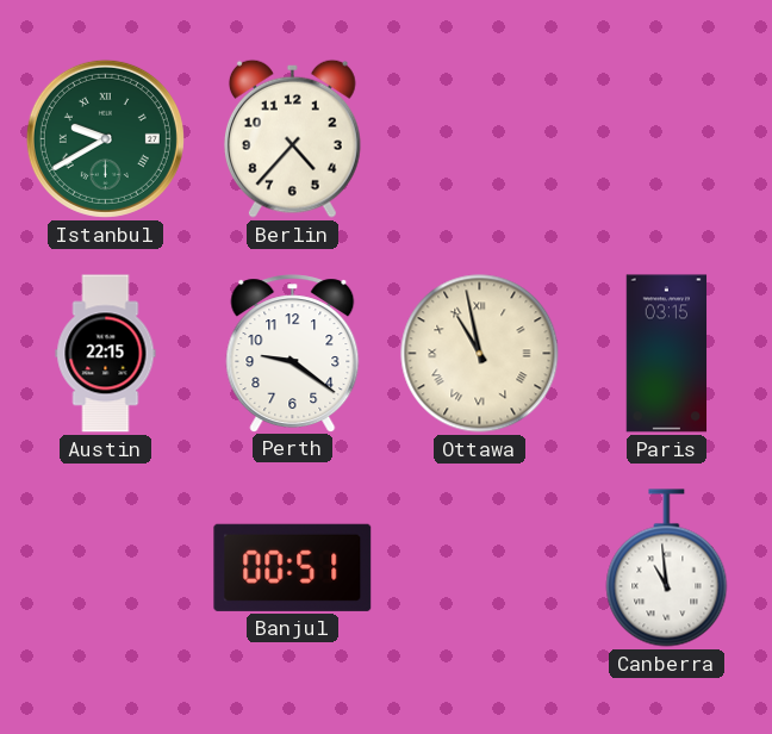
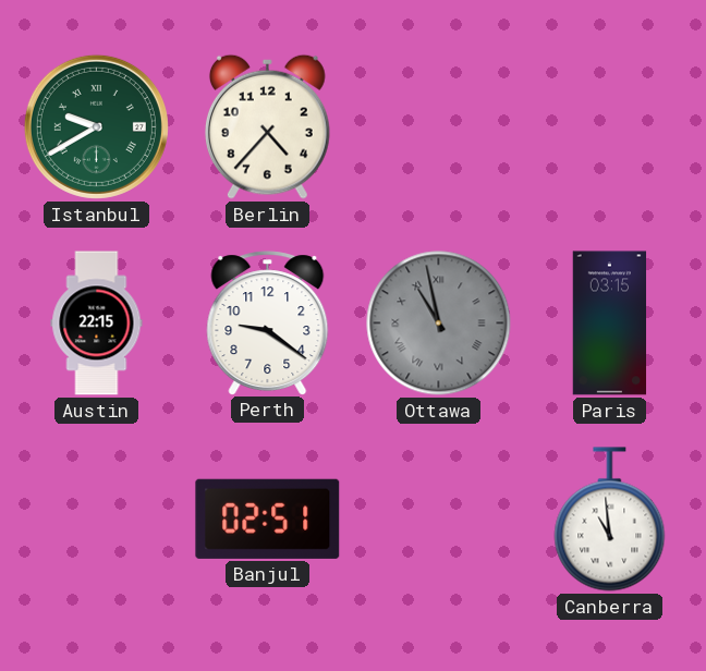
Ottawa dial: cream -> grey
Banjul: 00:51 -> 02:51
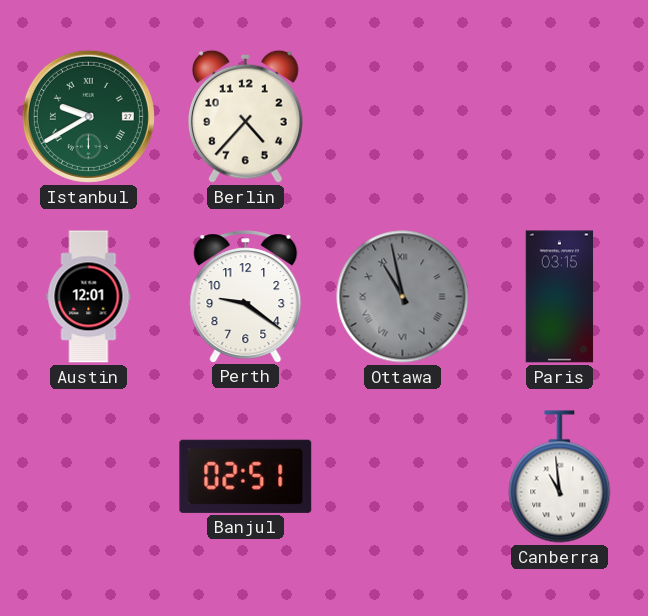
Austin: 22:15 -> 12:01
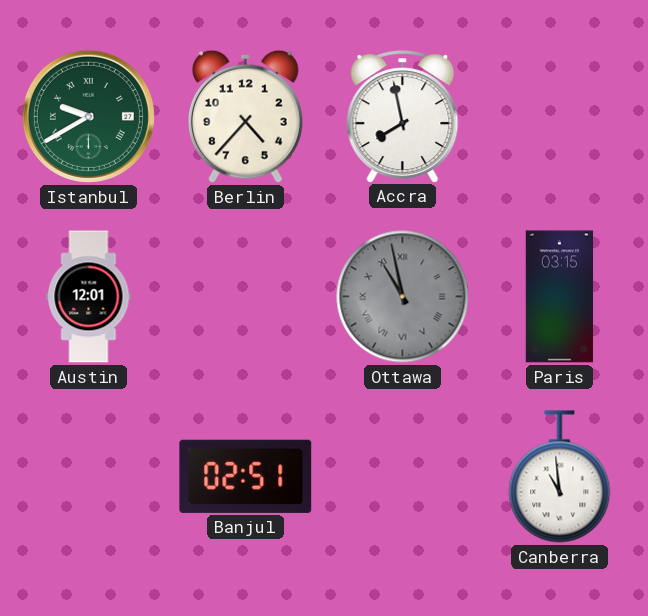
Accra: none -> 7:58
Perth: 9:21 -> none
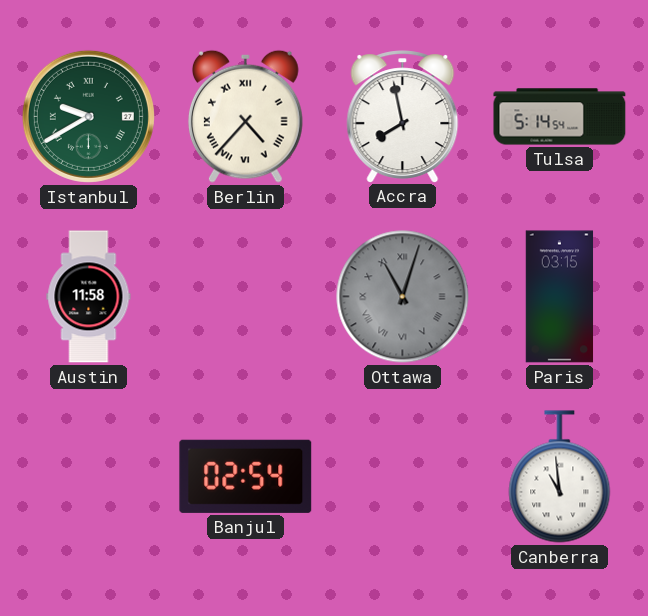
Berlin numerals: Arabic -> Roman
Tulsa: none -> 5:14
Austin: 12:01 -> 11:58
Ottawa: 10:58 -> 11:03
Banjul: 02:51 -> 02:54
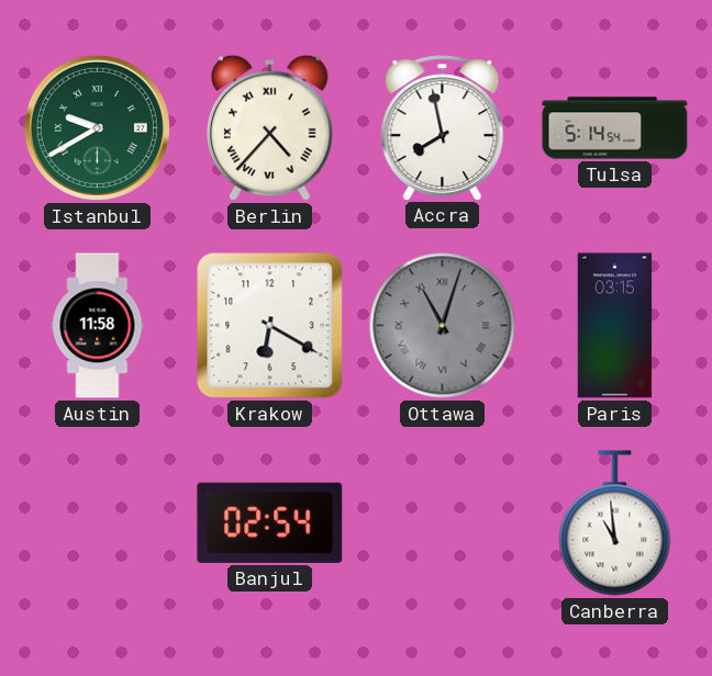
Krakow: none -> 6:20
